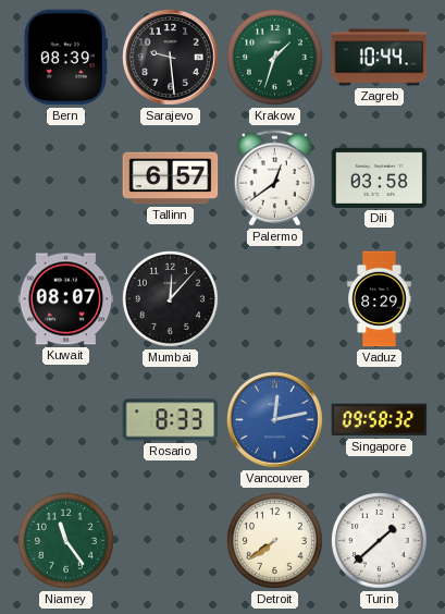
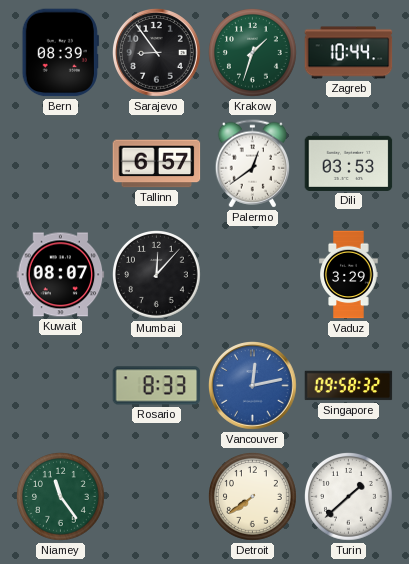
Sarajevo: 9:29 -> 8:54
Dili: 03:58 -> 03:53
Vaduz: 8:29 -> 3:29
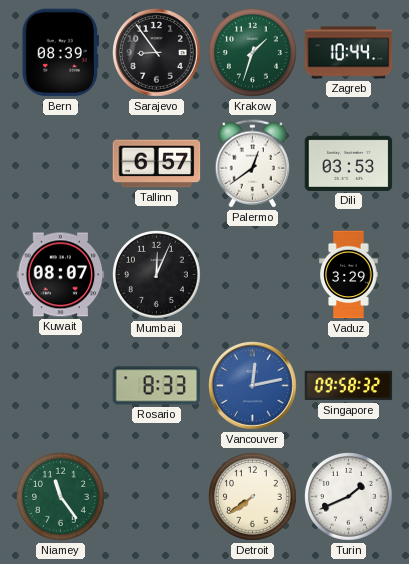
Mumbai: 12:07 -> 12:04
Turin: 1:38 -> 1:41
